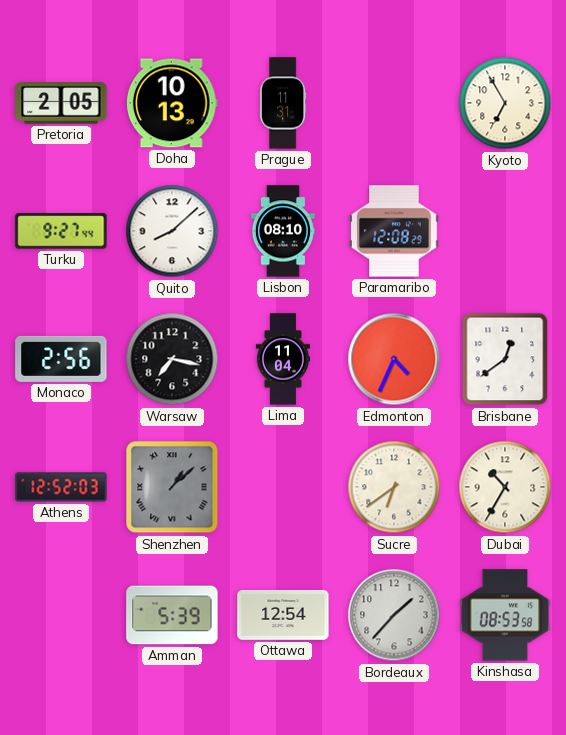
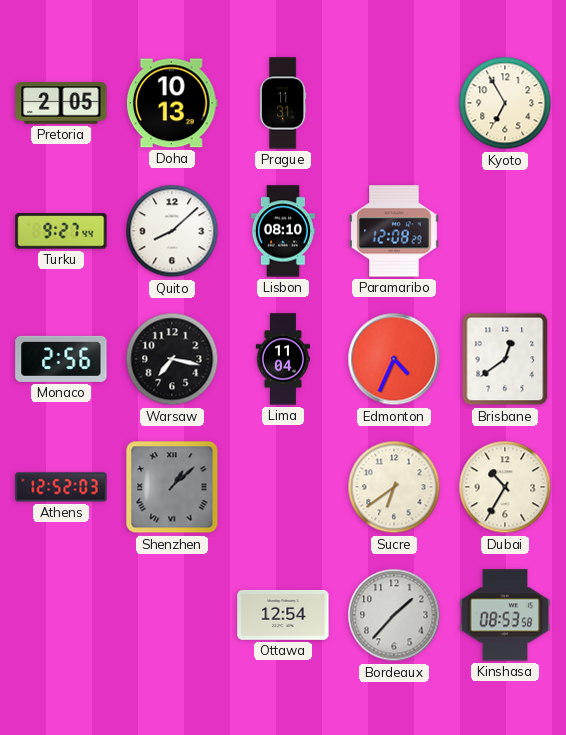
Amman: 5:39 -> none
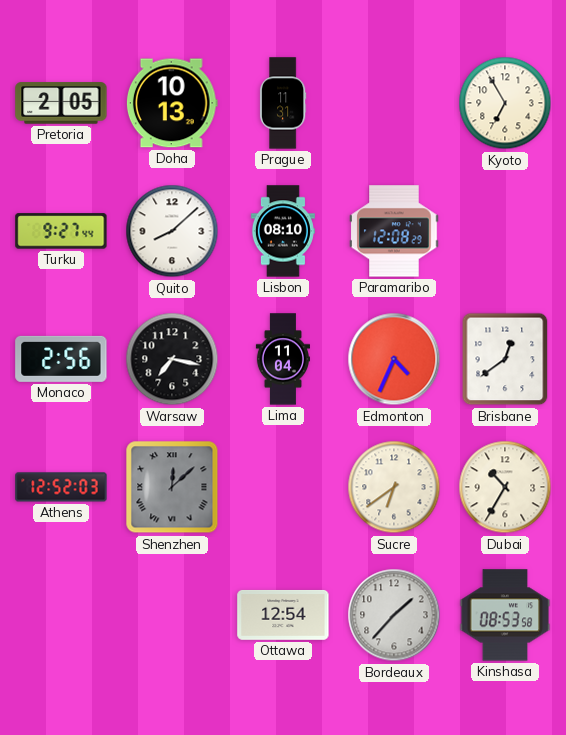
Shenzhen: 1:08 -> 12:08
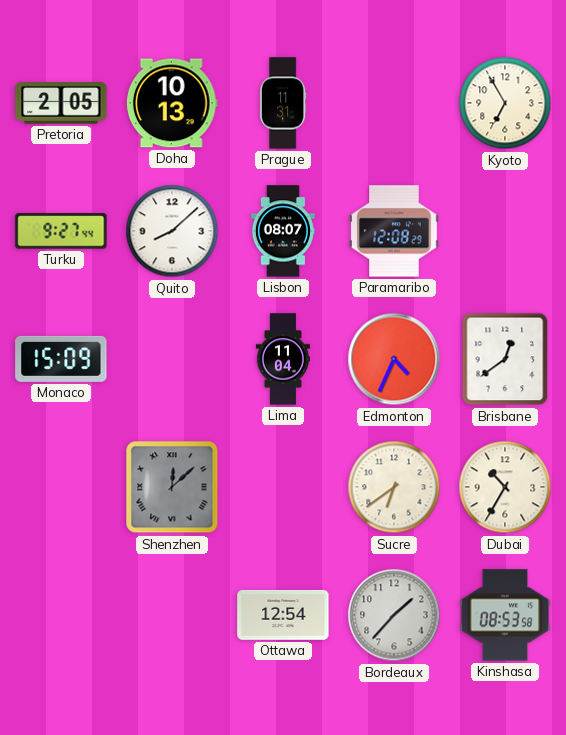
Lisbon: 08:10 -> 08:07
Monaco: 2:56 -> 15:09
Warsaw: 7:17 -> none
Athens: 12:52 -> none
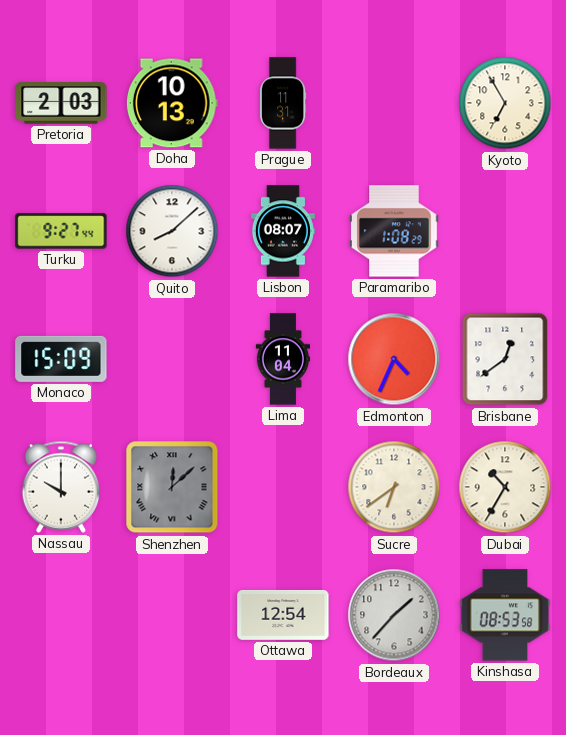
Pretoria: 2:05 -> 2:03
Paramaribo: 12:08 -> 1:08
Nassau: none -> 10:00
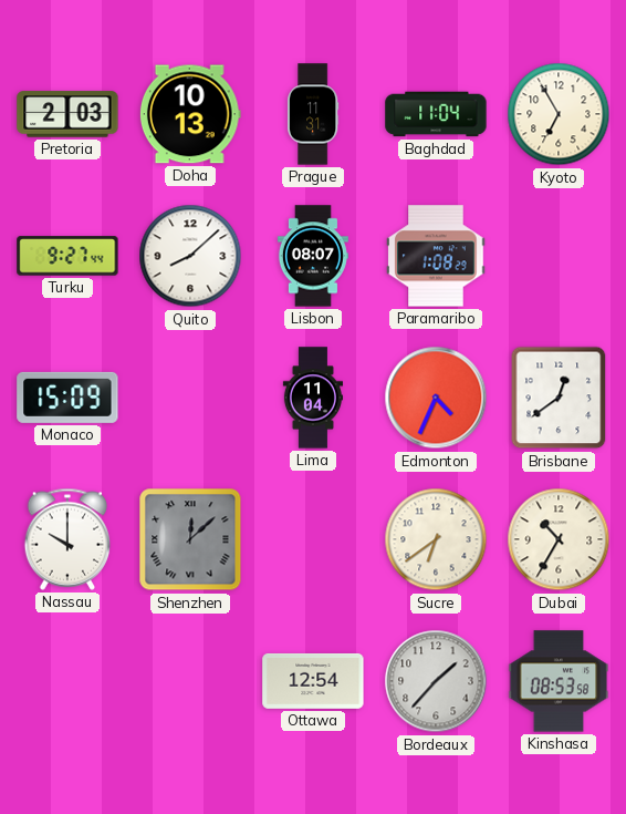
Baghdad: none -> 11:04
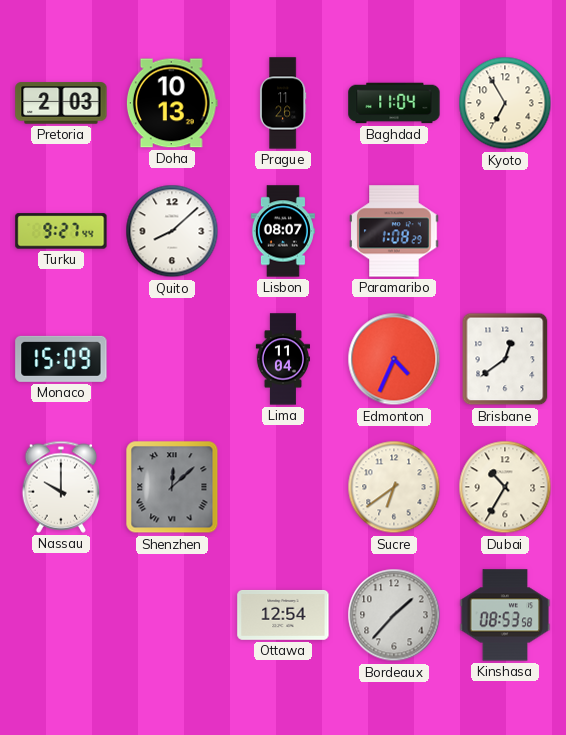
Prague: 11:31 -> 11:26
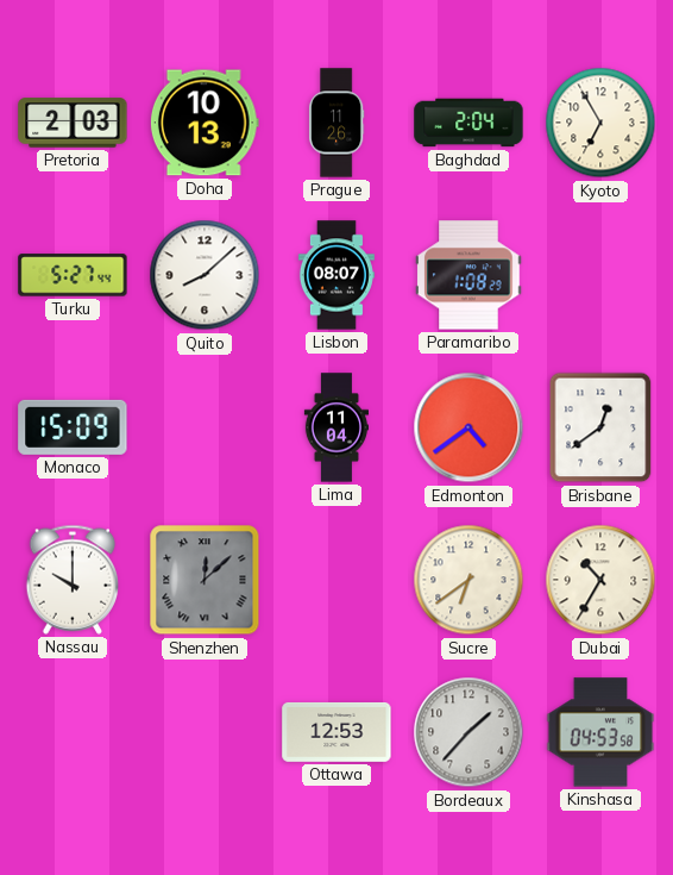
Baghdad: 11:04 -> 2:04
Turku: 9:27 -> 5:27
Edmonton: 4:34 -> 4:39
Ottawa: 12:54 -> 12:53
Kinshasa: 08:53 -> 04:53
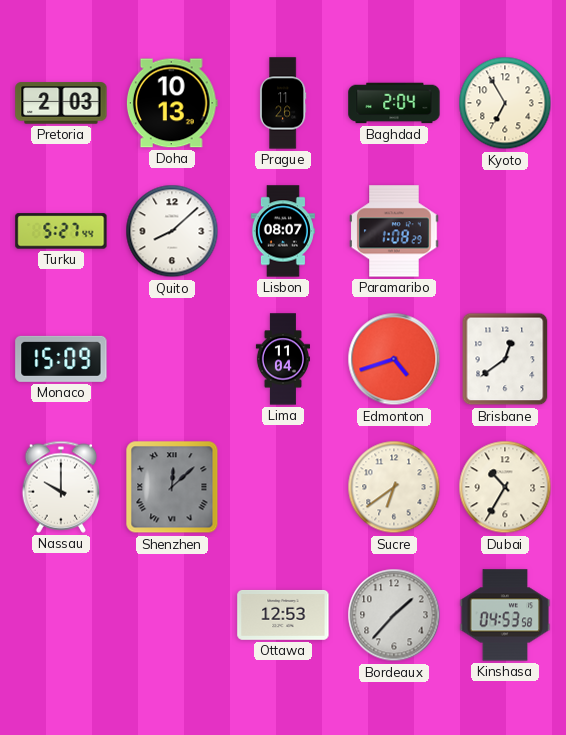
Edmonton: 4:39 -> 4:42
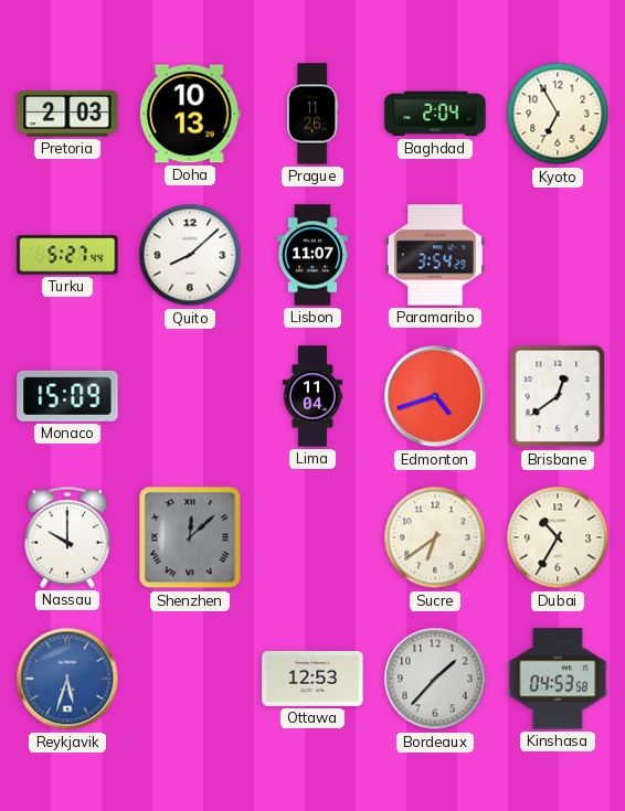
Lisbon: 08:07 -> 11:07
Paramaribo: 1:08 -> 3:54
Reykjavik: none -> 5:33
